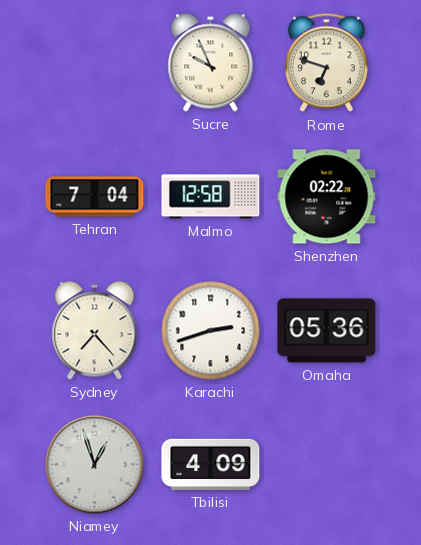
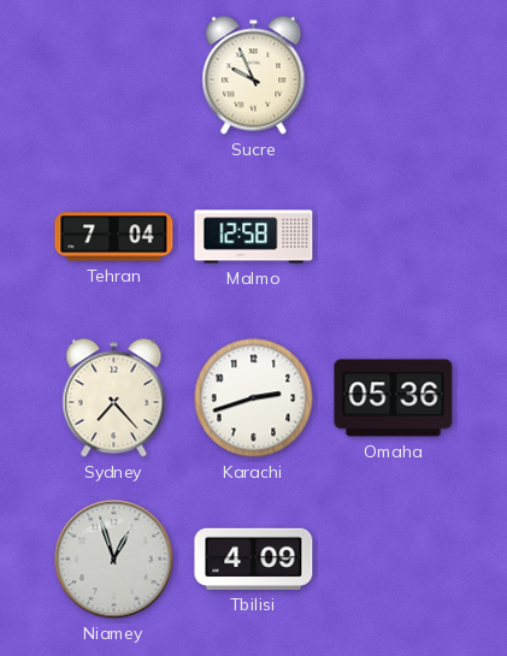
Rome: 6:48 -> none
Shenzhen: 02:22 -> none
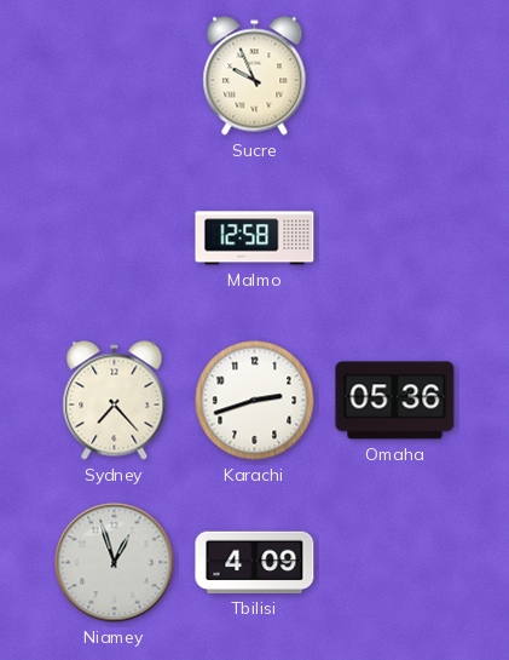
Tehran: 7:04 -> none
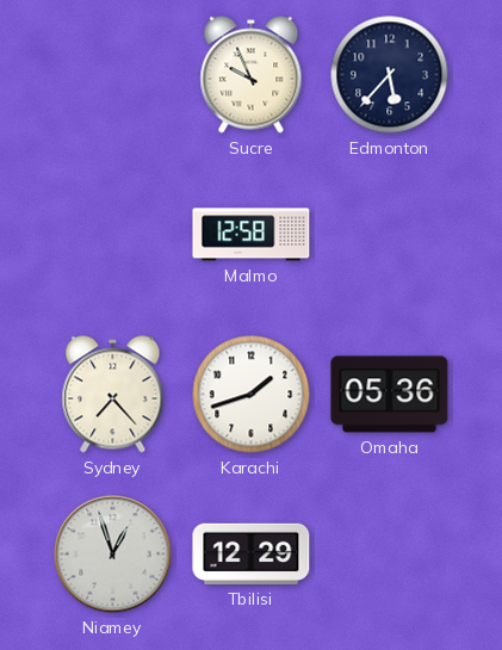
Edmonton: none -> 5:37
Karachi: 2:42 -> 1:42
Tbilisi: 4:09 -> 12:29
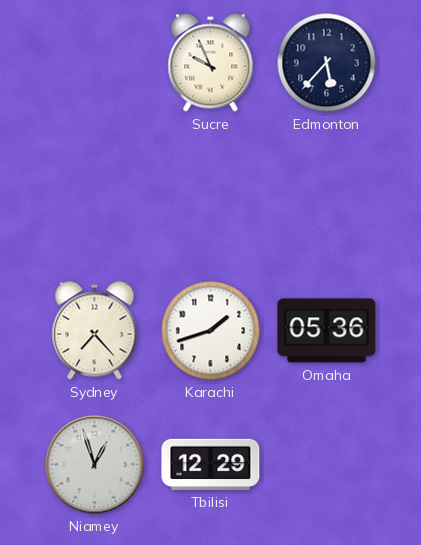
Malmo: 12:58 -> none
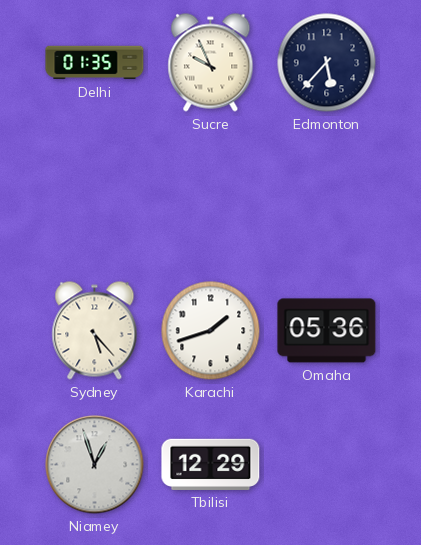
Delhi: none -> 01:35
Sydney: 7:23 -> 5:23
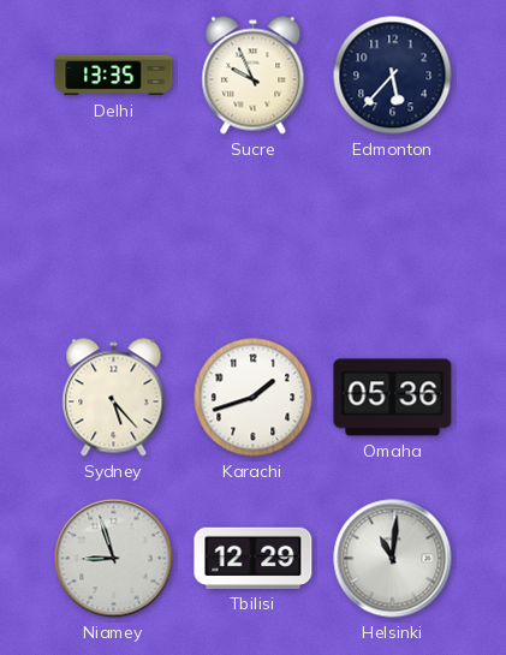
Delhi: 01:35 -> 13:35
Niamey: 12:57 -> 8:57
Helsinki: none -> 11:01
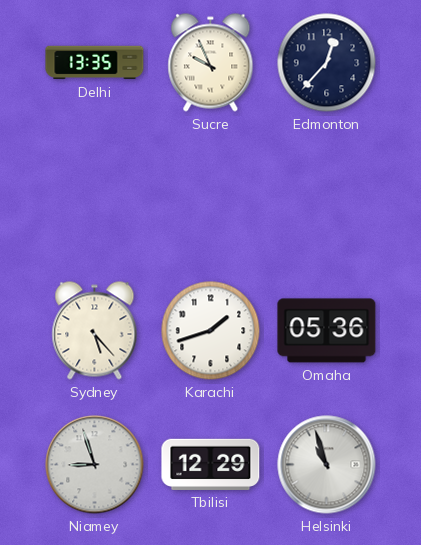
Edmonton: 5:37 -> 12:37
Helsinki: 11:01 -> 10:57
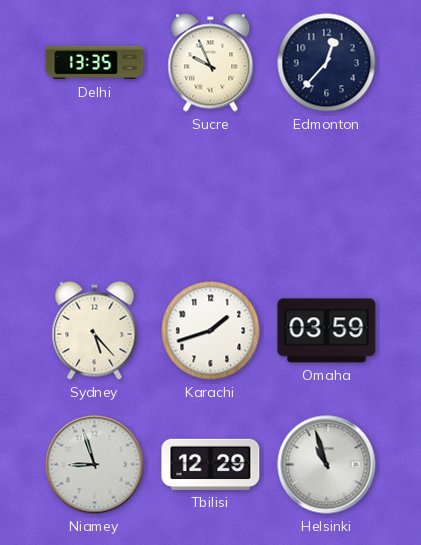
Omaha: 05:36 -> 03:59
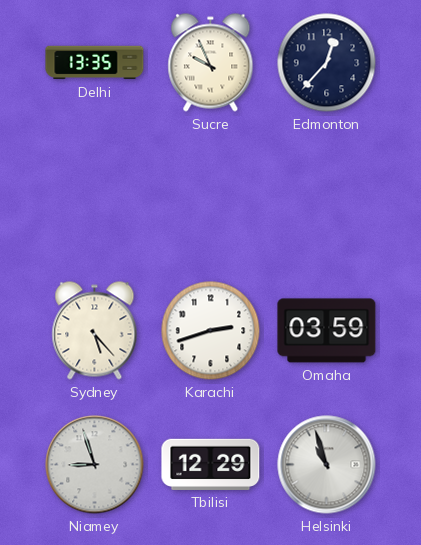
Karachi: 1:42 -> 2:42
